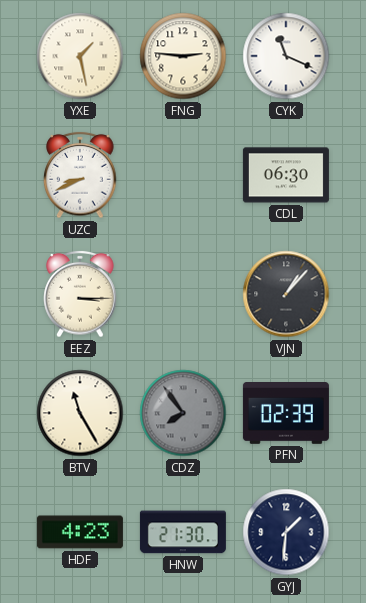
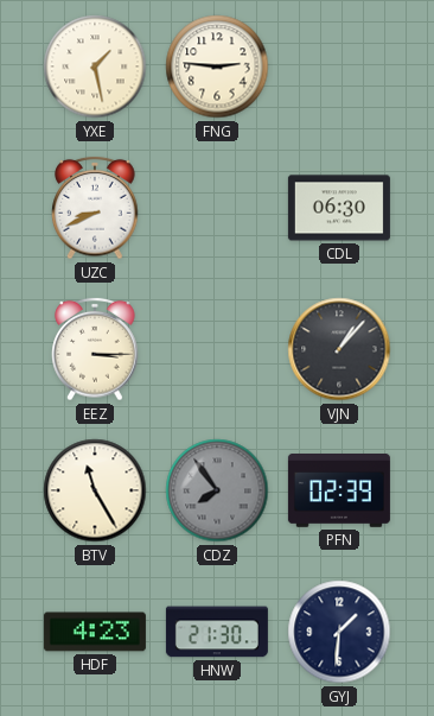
CYK: 11:19 -> none
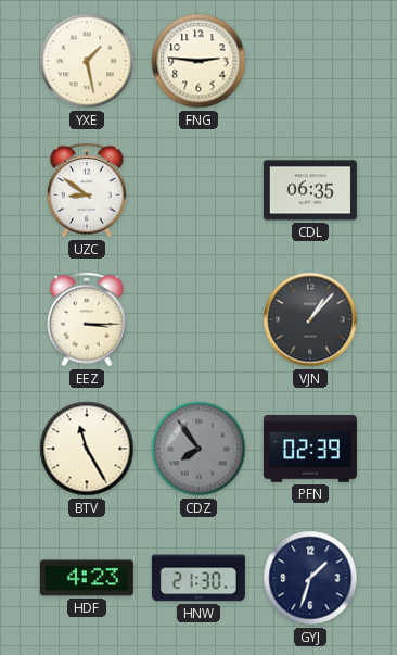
UZC: 8:41 -> 8:51
CDL: 06:30 -> 06:35
GYJ: 1:31 -> 1:33
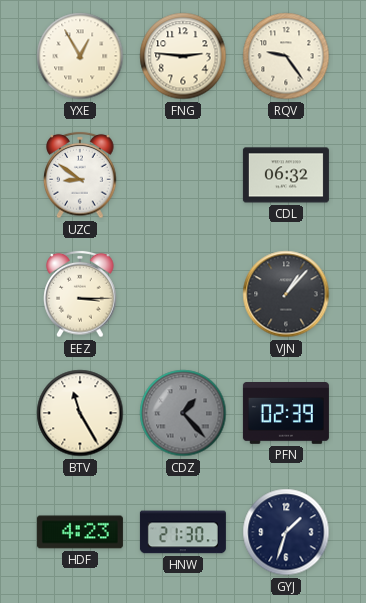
YXE: 1:28 -> 12:55
RQV: none -> 9:24
CDL: 06:35 -> 06:32
CDZ: 7:54 -> 1:23
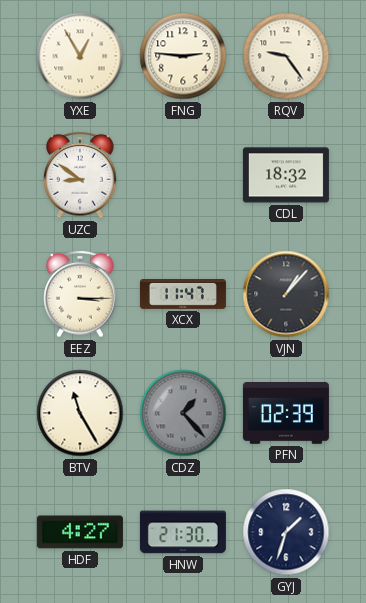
CDL: 06:32 -> 18:32
XCX: none -> 11:47
HDF: 4:23 -> 4:27
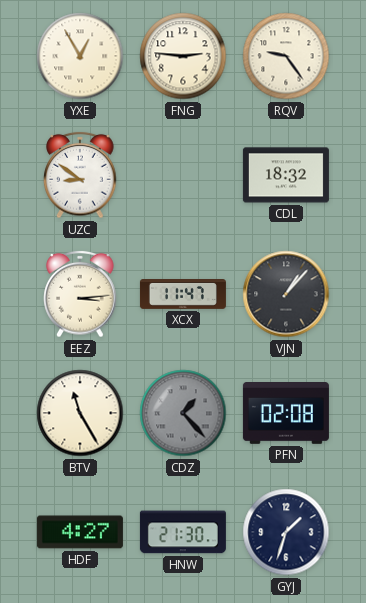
EEZ: 3:15 -> 3:14
PFN: 02:39 -> 02:08
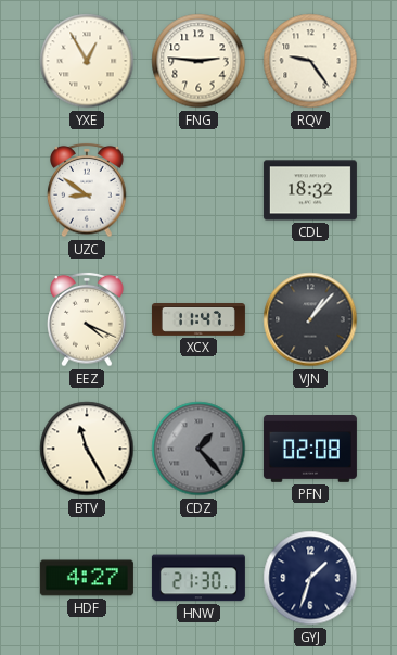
EEZ: 3:14 -> 4:19
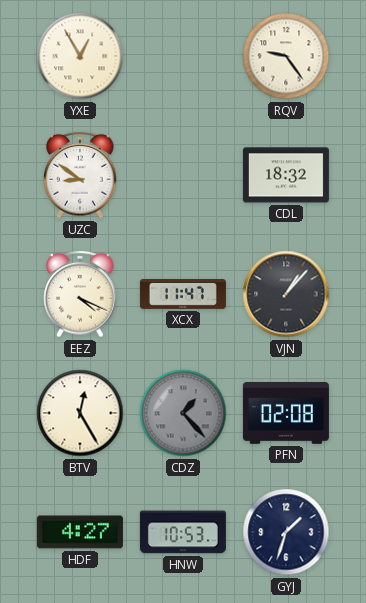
FNG: 2:46 -> none
BTV: 11:25 -> 12:25
HNW: 21:30 -> 10:53
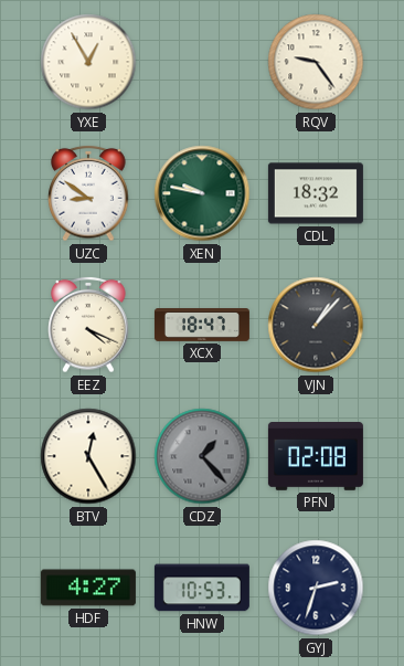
XEN: none -> 9:47
XCX: 11:47 -> 18:47
GYJ: 1:33 -> 2:33
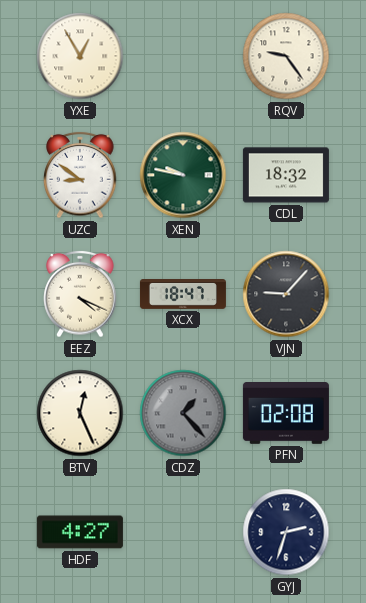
VJN: 1:07 -> 9:07
BTV: 12:25 -> 12:26
HNW: 10:53 -> none
